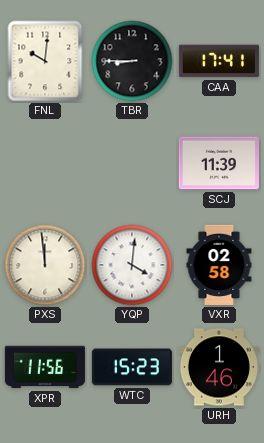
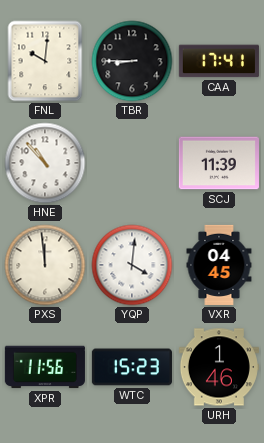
HNE: none -> 10:53
VXR: 02:58 -> 04:45
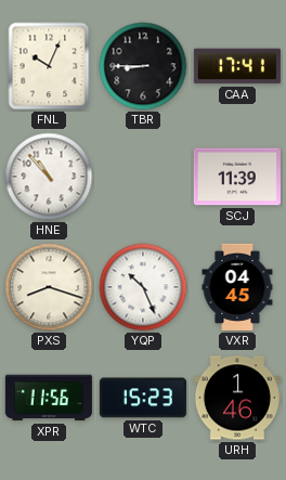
FNL: 10:01 -> 10:04
PXS: 11:59 -> 8:18
YQP: 4:01 -> 10:26
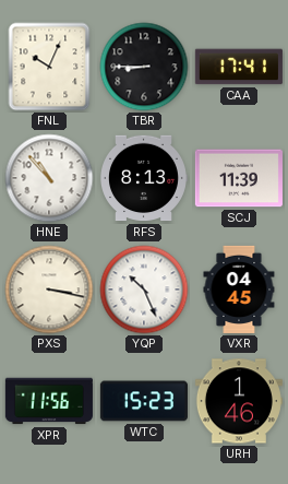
RFS: none -> 8:13
PXS: 8:18 -> 3:17
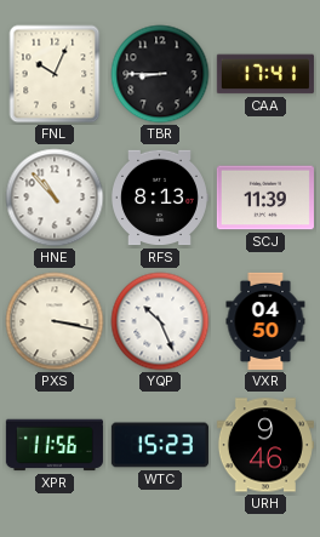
VXR: 04:45 -> 04:50
URH: 1:46 -> 9:46
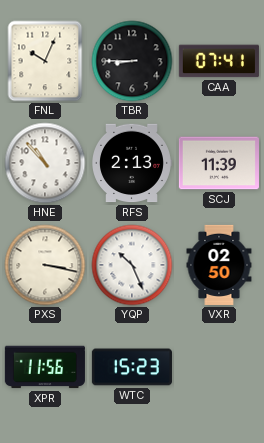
CAA: 17:41 -> 07:41
RFS: 8:13 -> 2:13
VXR: 04:50 -> 02:50
URH: 9:46 -> none
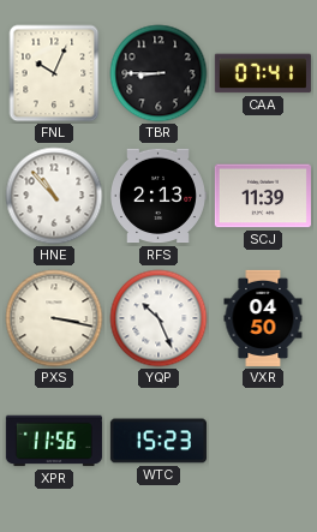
VXR: 02:50 -> 04:50
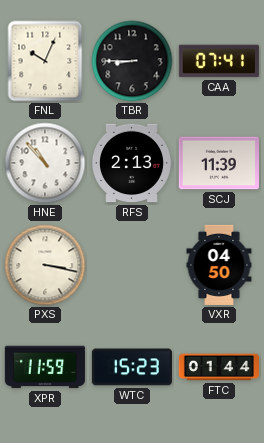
YQP: 10:26 -> none
XPR: 11:56 -> 11:59
FTC: none -> 01:44
